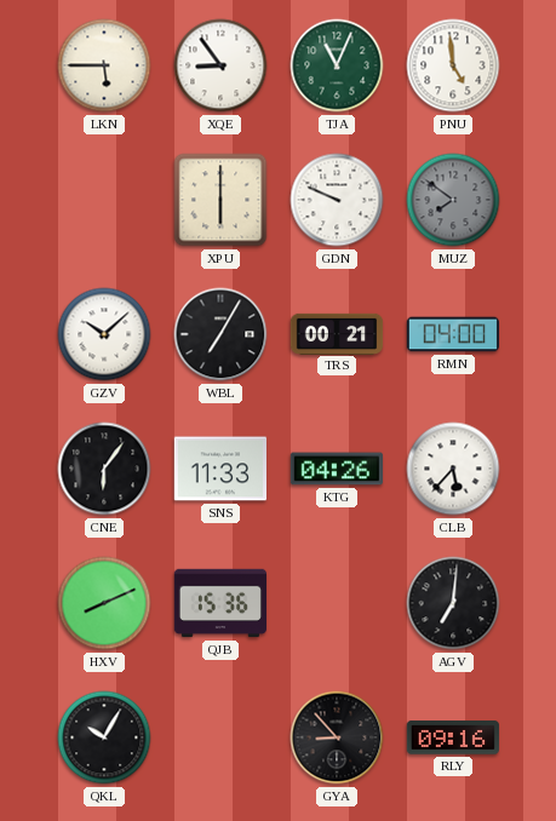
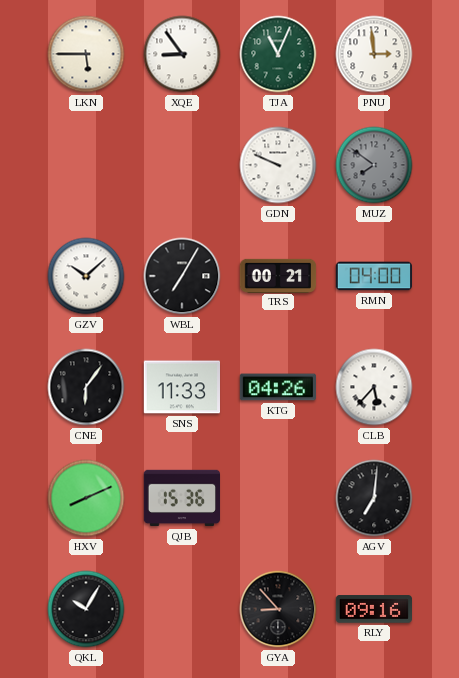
PNU: 4:59 -> 2:59
XPU: 6:00 -> none
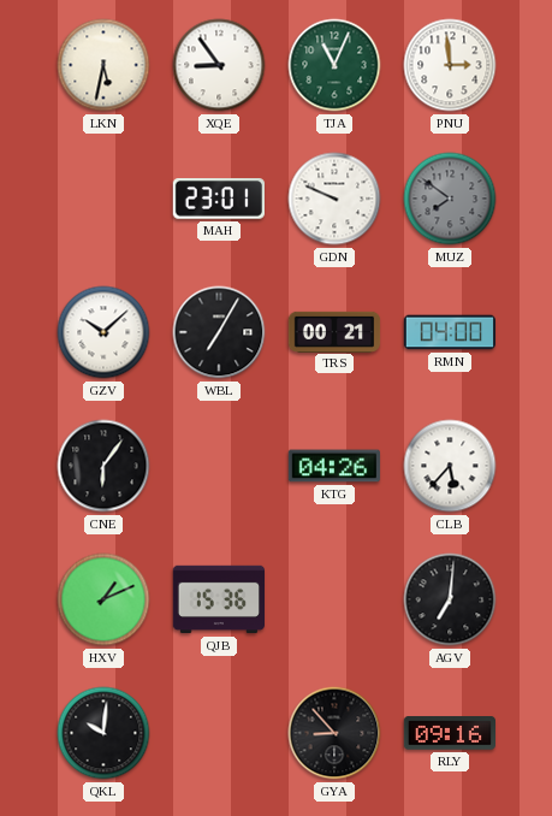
LKN: 5:45 -> 5:32
MAH: none -> 23:01
SNS: 11:33 -> none
HXV: 8:11 -> 1:11
QKL: 10:05 -> 10:01
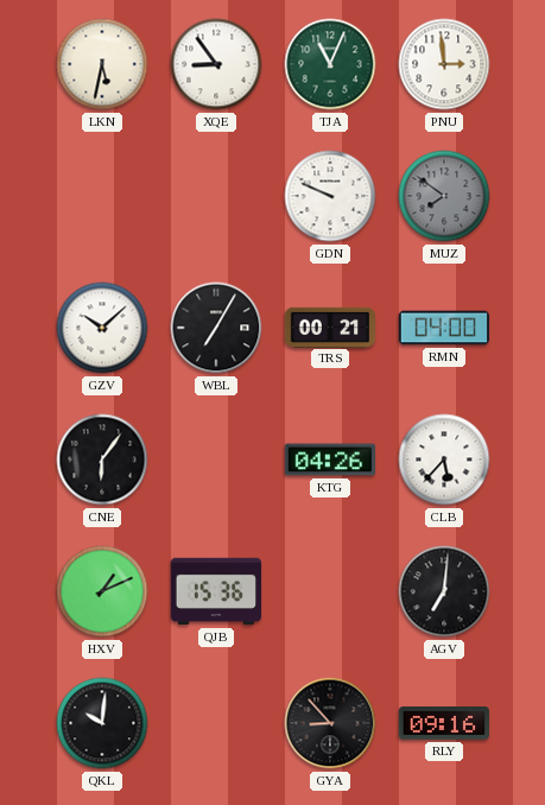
MAH: 23:01 -> none
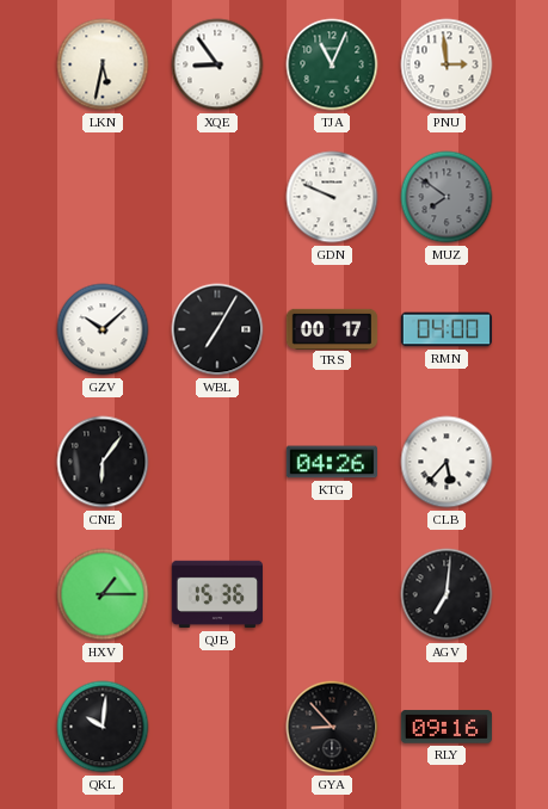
TRS: 00:21 -> 00:17
HXV: 1:11 -> 1:15
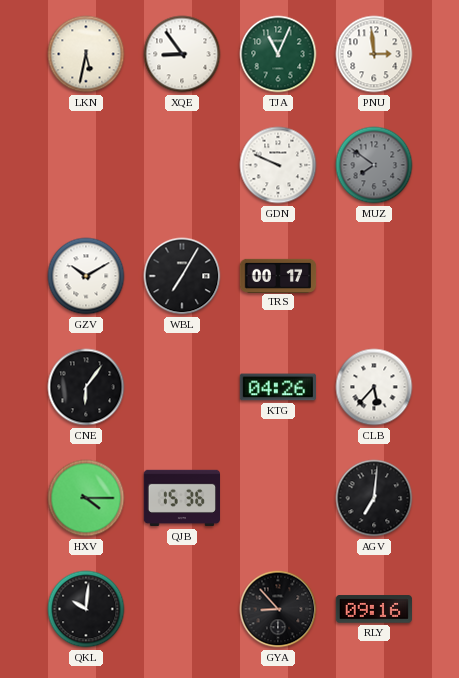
GZV: 10:08 -> 10:10
RMN: 04:00 -> none
HXV: 1:15 -> 4:15
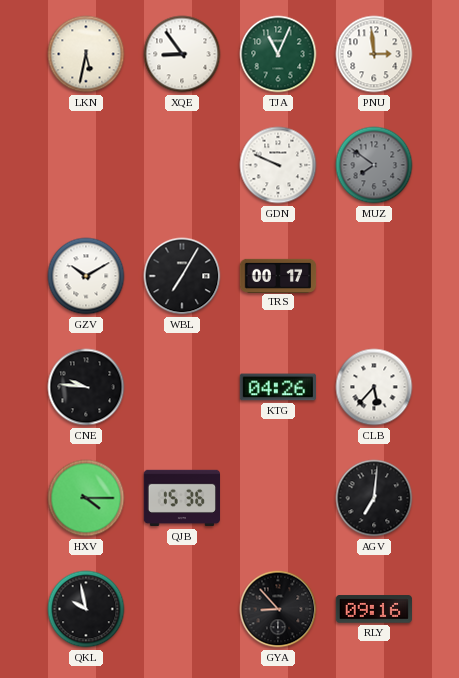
CNE: 6:06 -> 9:46
QKL: 10:01 -> 9:58
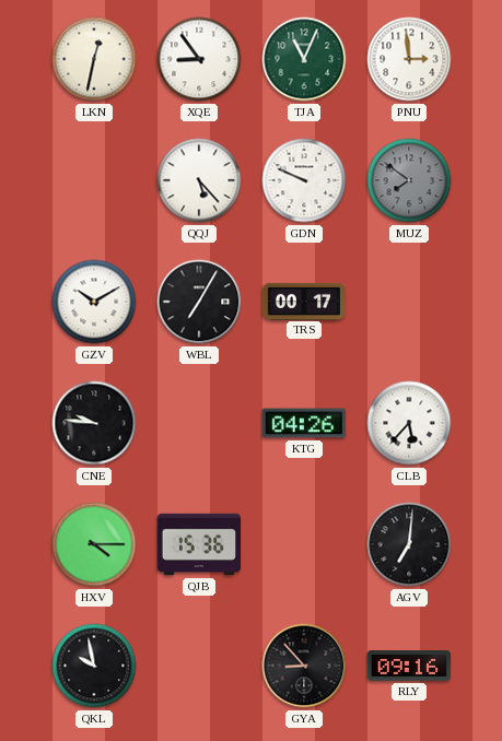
LKN: 5:32 -> 12:32
QQJ: none -> 5:23
